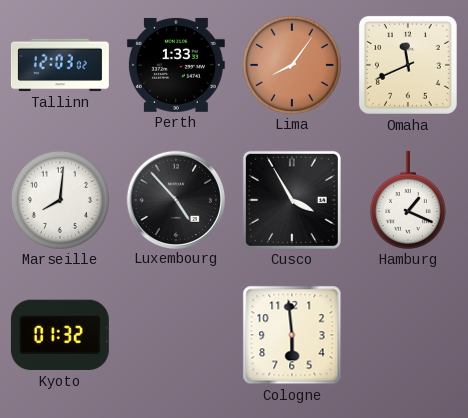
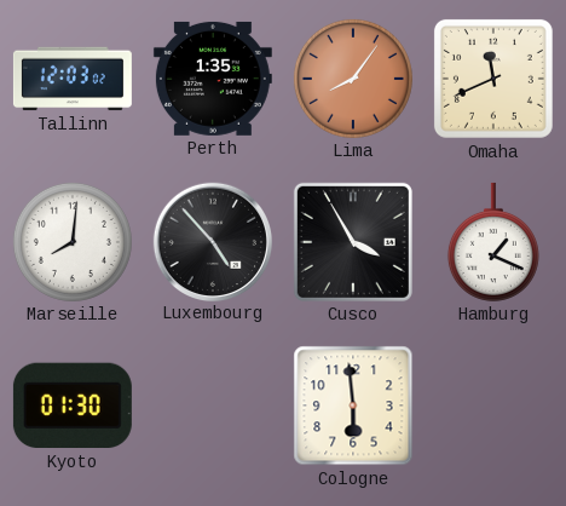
Perth: 1:33 -> 1:35
Kyoto: 01:32 -> 01:30
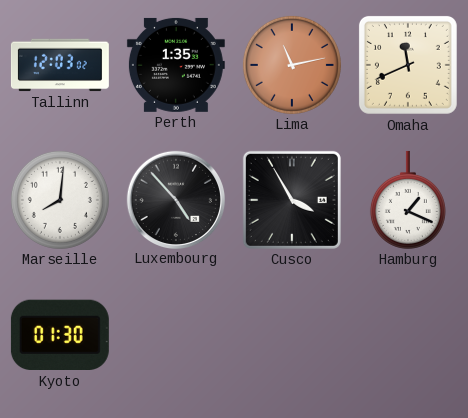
Lima: 8:06 -> 11:13
Cologne: 5:59 -> none
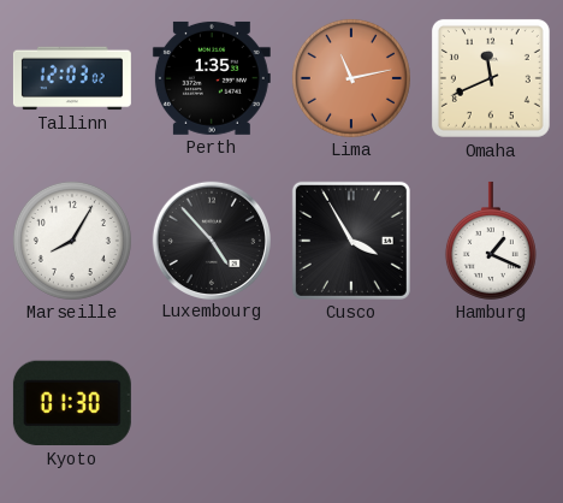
Marseille: 8:01 -> 8:05
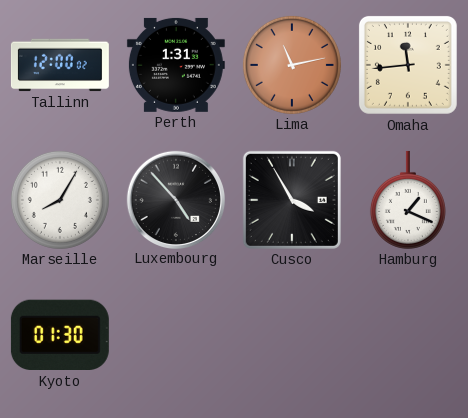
Tallinn: 12:03 -> 12:00
Perth: 1:35 -> 1:31
Omaha: 11:41 -> 11:44
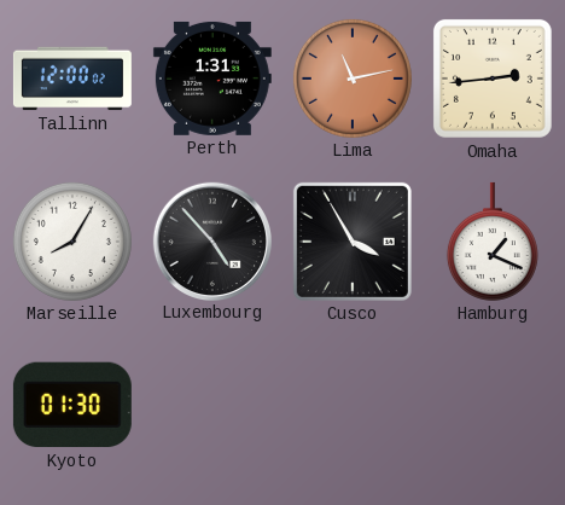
Omaha: 11:44 -> 2:44
